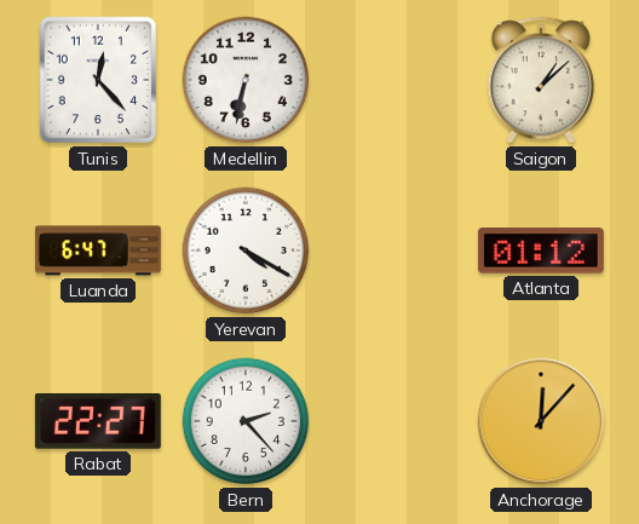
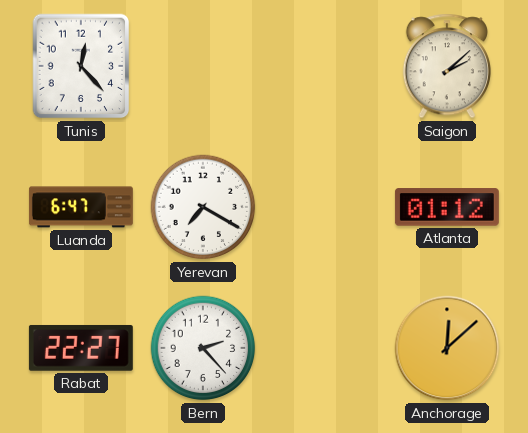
Medellin: 6:32 -> none
Saigon: 1:08 -> 2:08
Yerevan: 4:20 -> 7:20
Anchorage: 12:07 -> 12:08
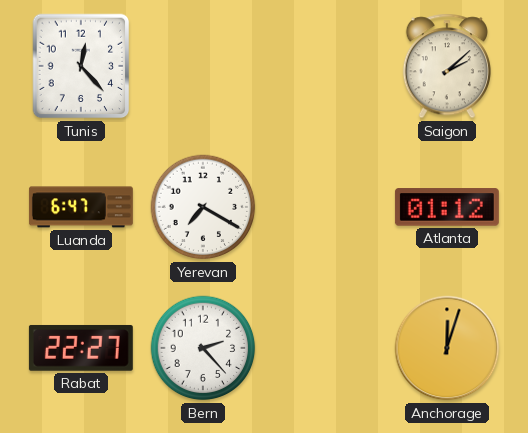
Anchorage: 12:08 -> 12:03
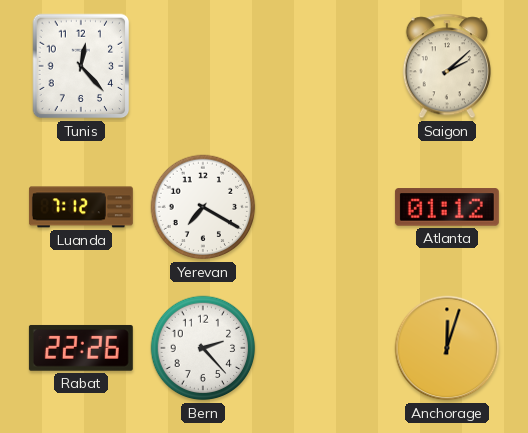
Luanda: 6:47 -> 7:12
Rabat: 22:27 -> 22:26
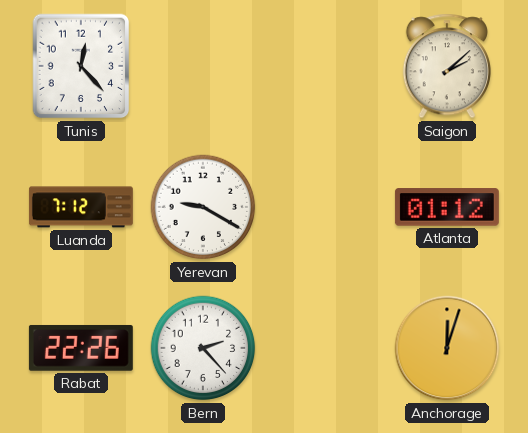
Yerevan: 7:20 -> 9:20
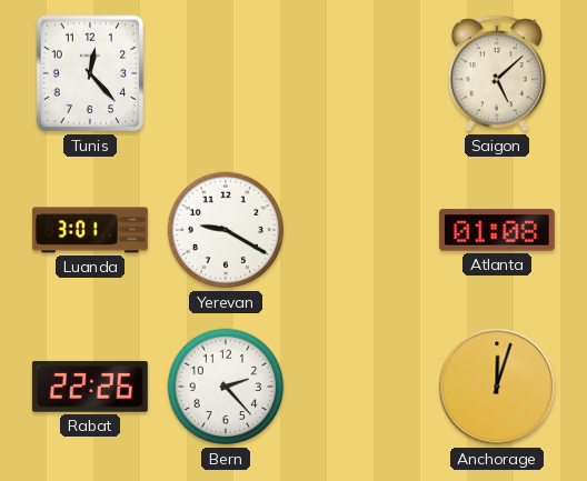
Saigon: 2:08 -> 5:08
Luanda: 7:12 -> 3:01
Atlanta: 01:12 -> 01:08
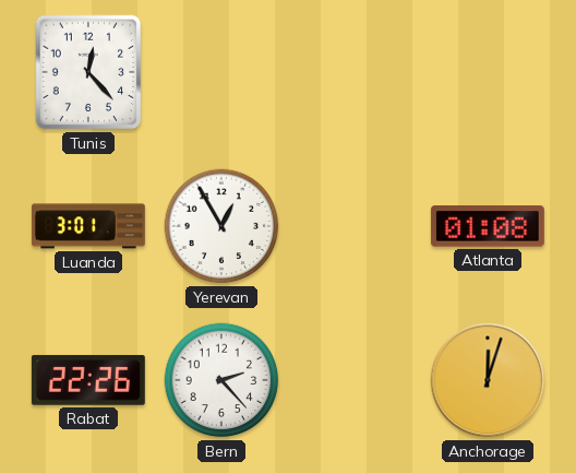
Saigon: 5:08 -> none
Yerevan: 9:20 -> 12:55
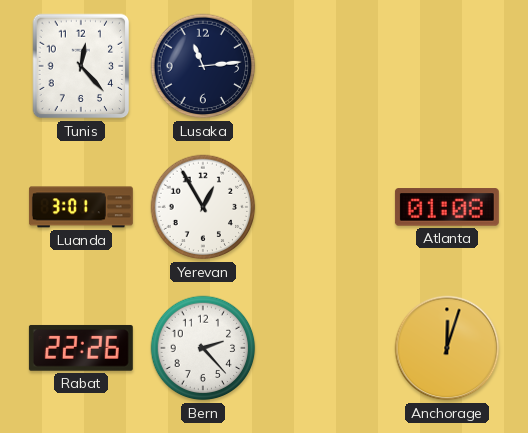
Lusaka: none -> 11:14
